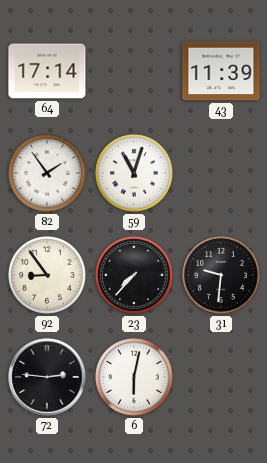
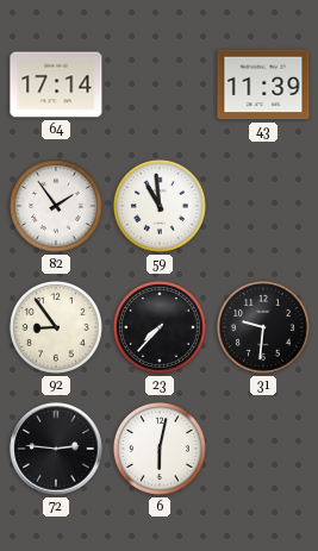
59: 11:03 -> 10:59
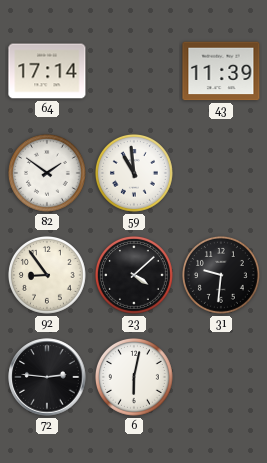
82: 1:54 -> 1:51
23: 7:37 -> 4:08
